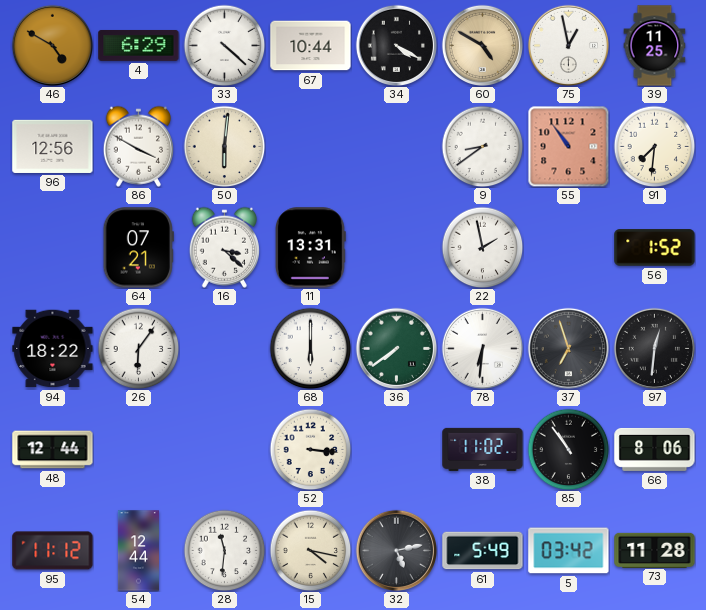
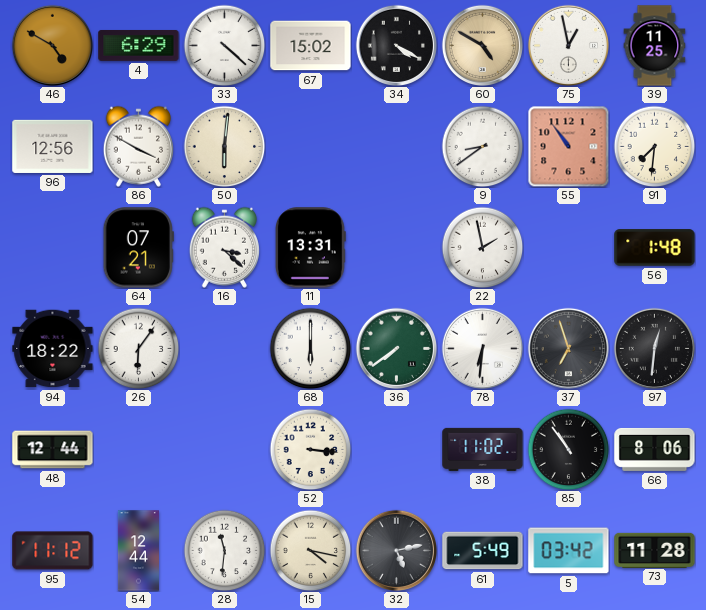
67: 10:44 -> 15:02
56: 1:52 -> 1:48
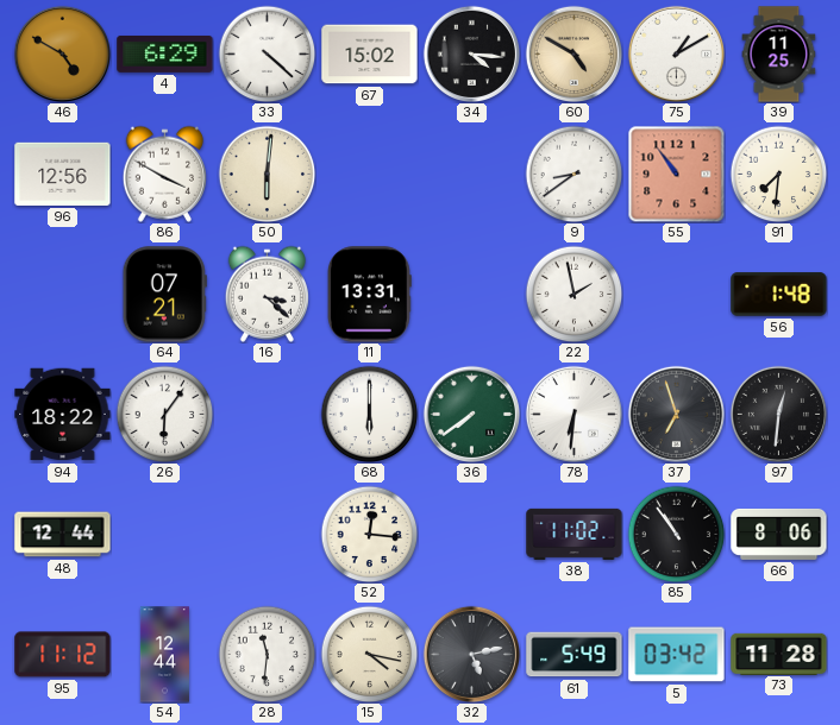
34: 4:20 -> 4:16
75: 12:58 -> 1:10
52: 3:16 -> 12:16
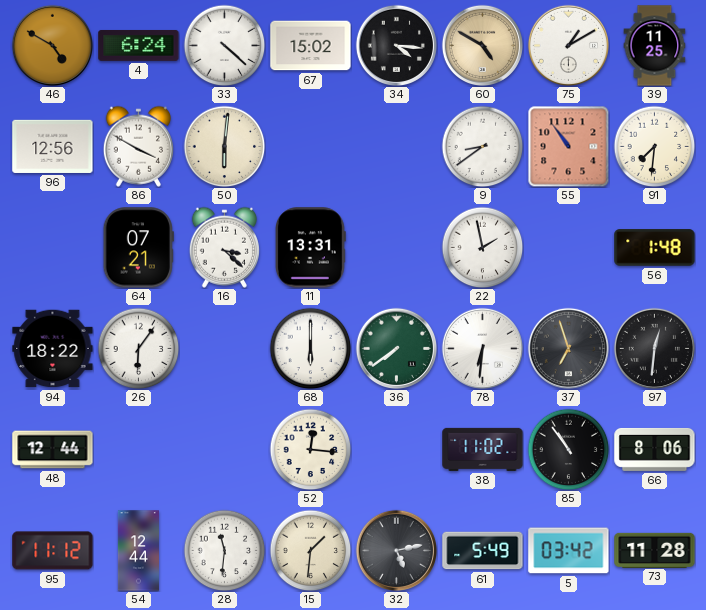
4: 6:29 -> 6:24
15: 4:17 -> 1:31
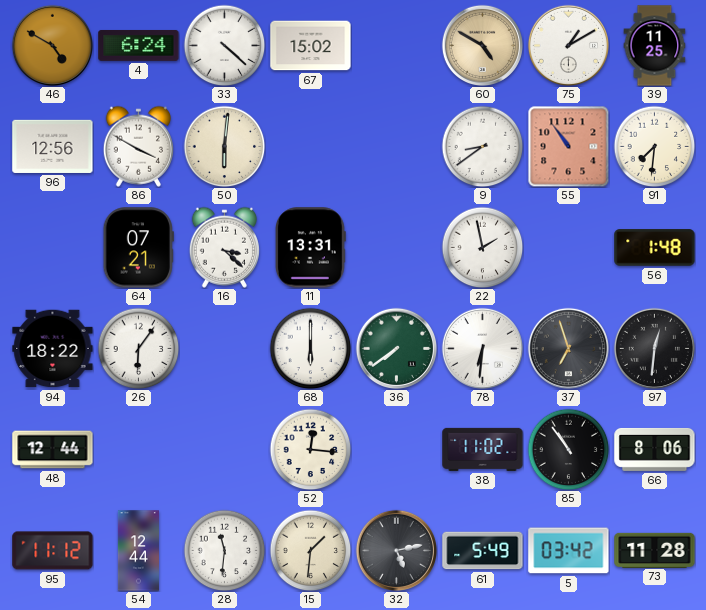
34: 4:16 -> none
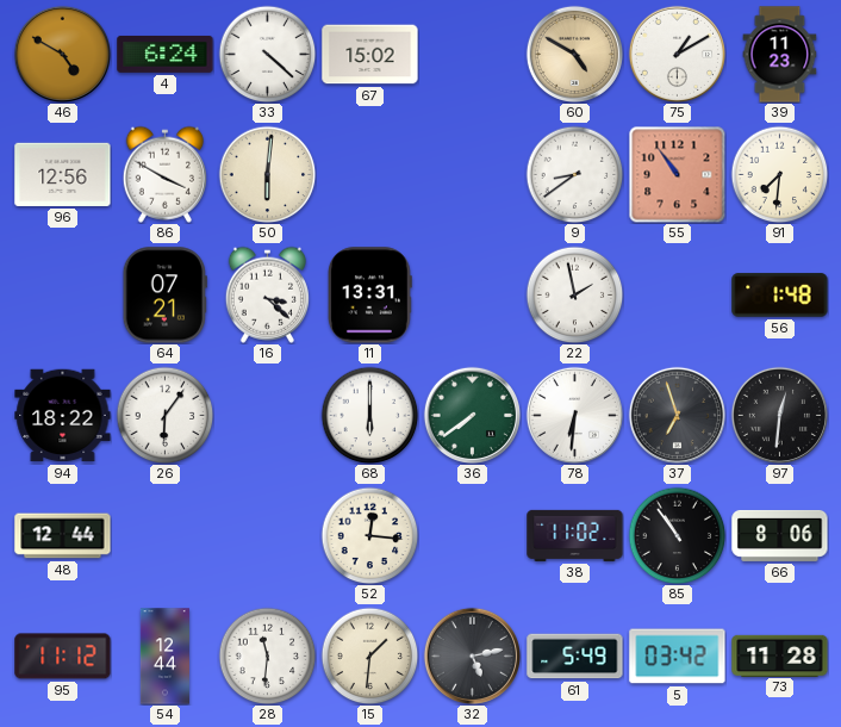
39: 11:25 -> 11:23
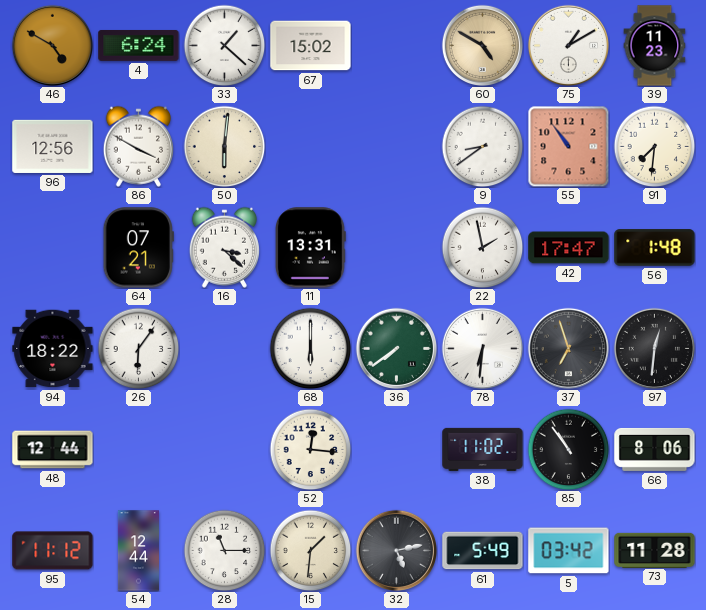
33: 4:22 -> 1:22
42: none -> 17:47
28: 11:31 -> 11:15
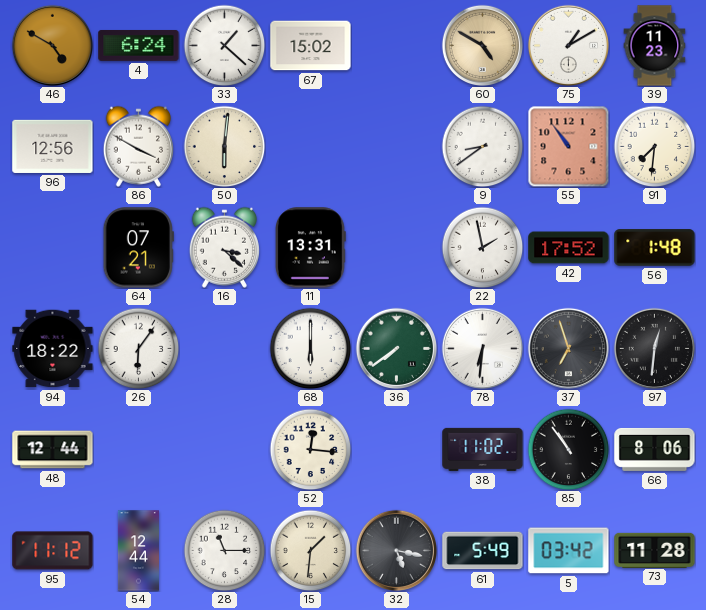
42: 17:47 -> 17:52
32: 5:13 -> 5:17
